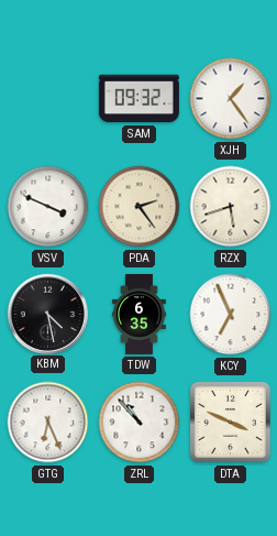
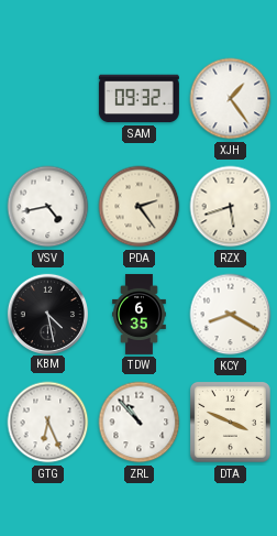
VSV: 3:49 -> 4:43
KCY: 6:56 -> 8:20
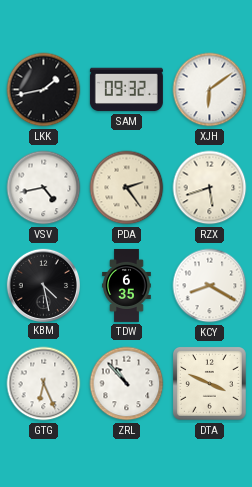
LKK: none -> 1:43
XJH: 1:24 -> 6:09
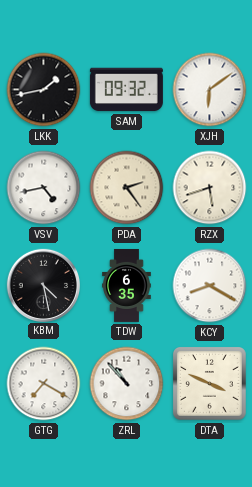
GTG: 6:26 -> 7:20
